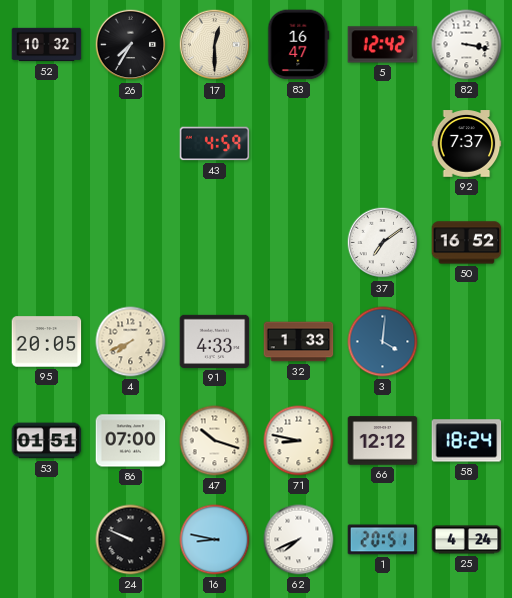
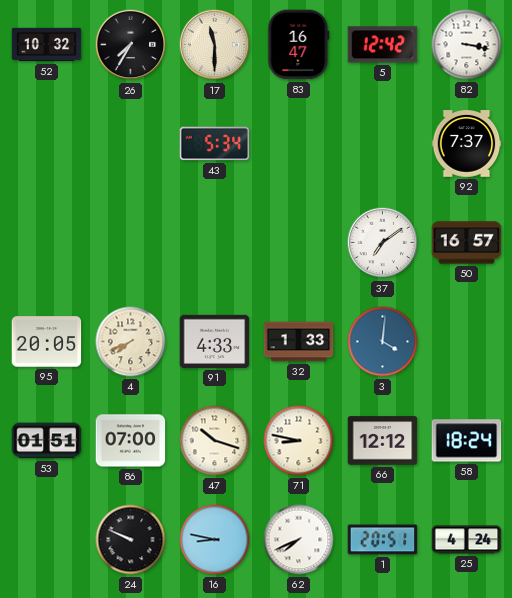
17: 12:30 -> 11:30
43: 4:59 -> 5:34
50: 16:52 -> 16:57
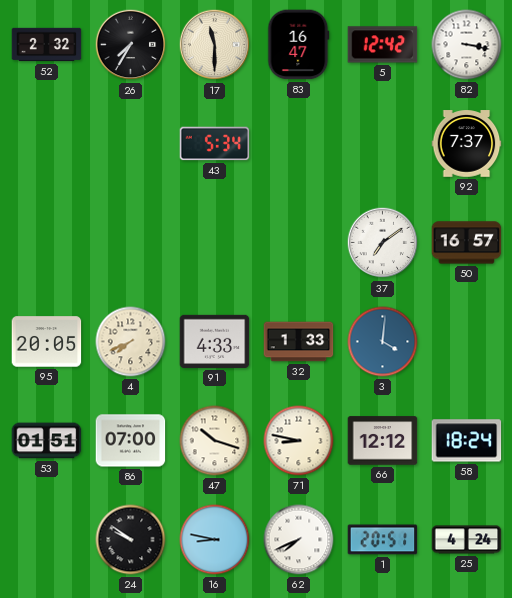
52: 10:32 -> 2:32
24: 9:49 -> 9:51
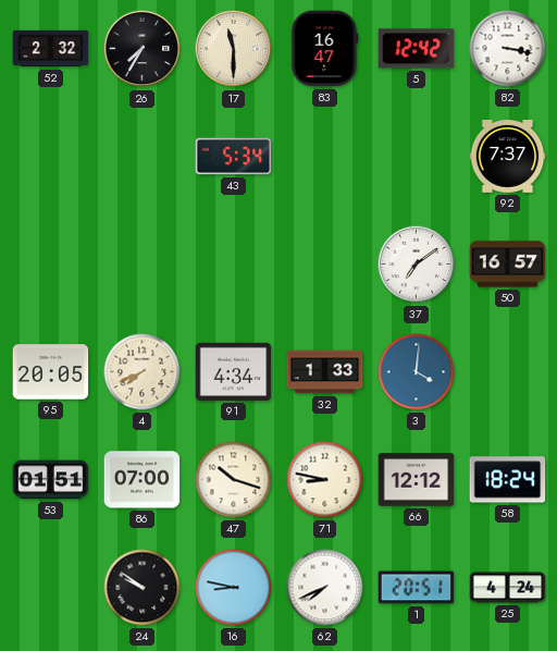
91: 4:33 -> 4:34
